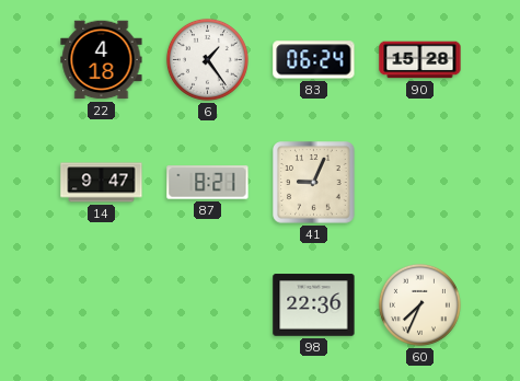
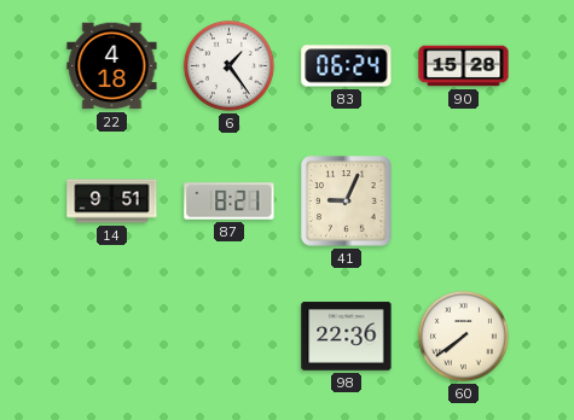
14: 9:47 -> 9:51
60: 7:34 -> 7:39
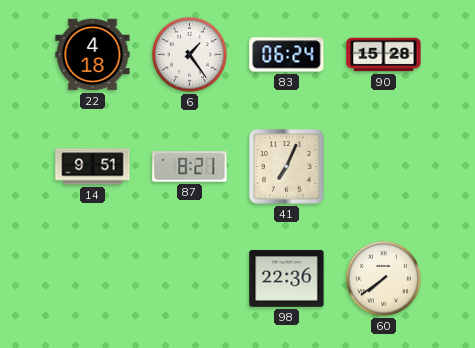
41: 9:04 -> 7:04
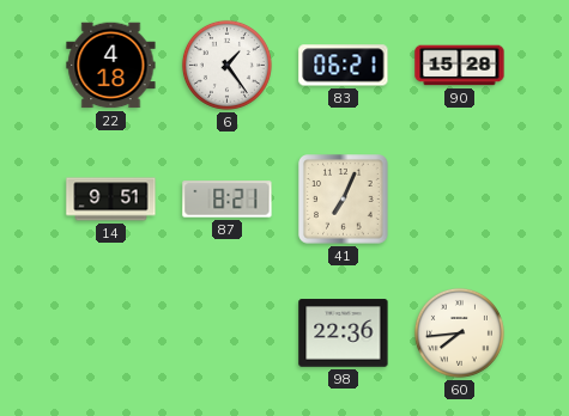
83: 06:24 -> 06:21
60: 7:39 -> 7:44
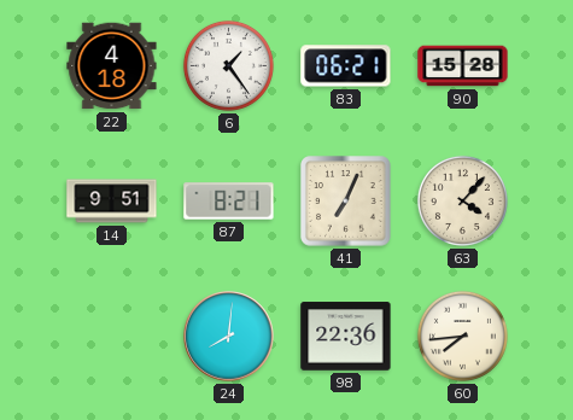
63: none -> 4:07
24: none -> 8:01
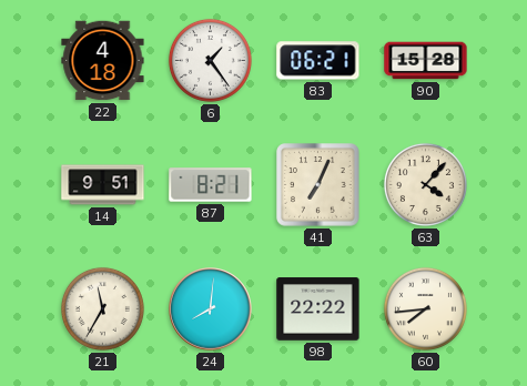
21: none -> 11:35
98: 22:36 -> 22:22
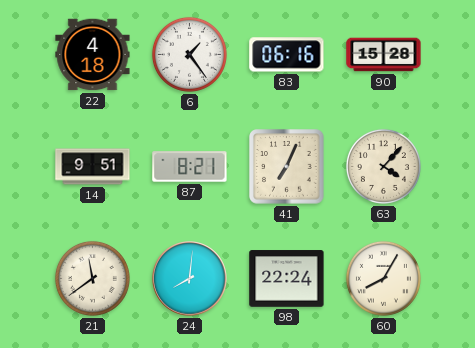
83: 06:21 -> 06:16
21: 11:35 -> 11:39
98: 22:22 -> 22:24
60: 7:44 -> 8:05
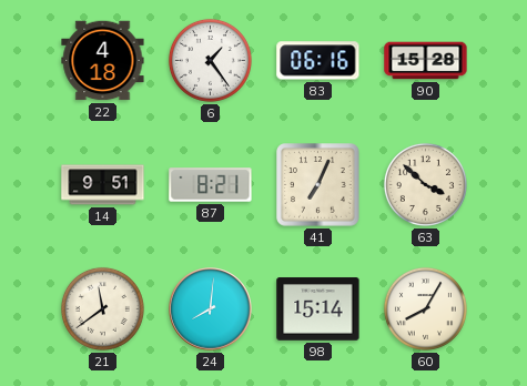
63: 4:07 -> 3:52
98: 22:24 -> 15:14
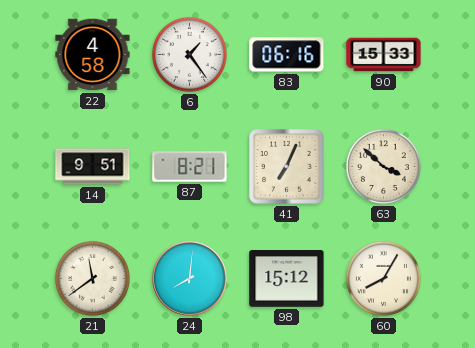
22: 4:18 -> 4:58
90: 15:28 -> 15:33
98: 15:14 -> 15:12
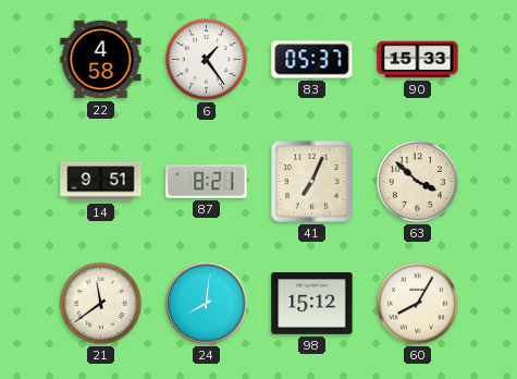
83: 06:16 -> 05:37
